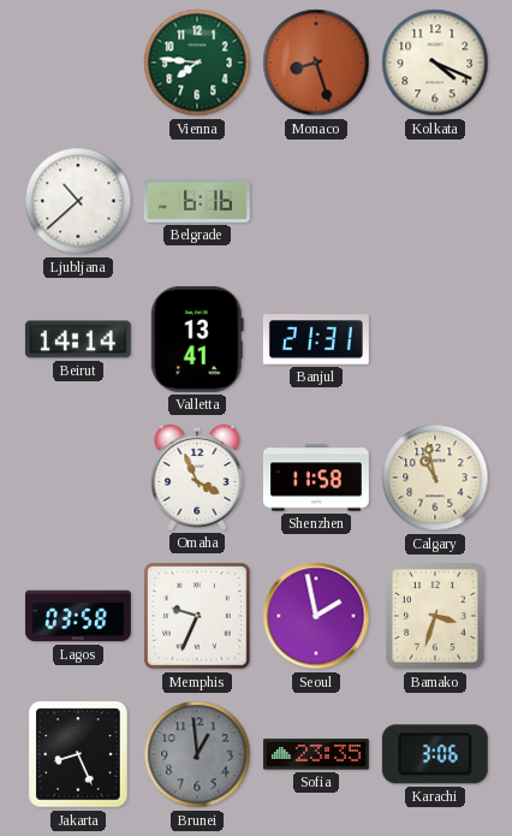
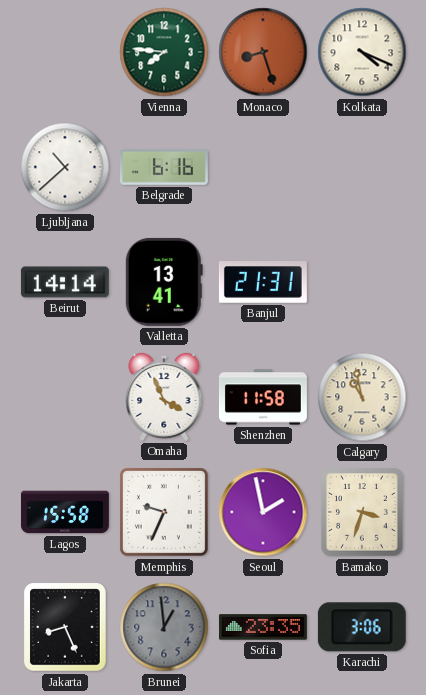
Lagos: 03:58 -> 15:58
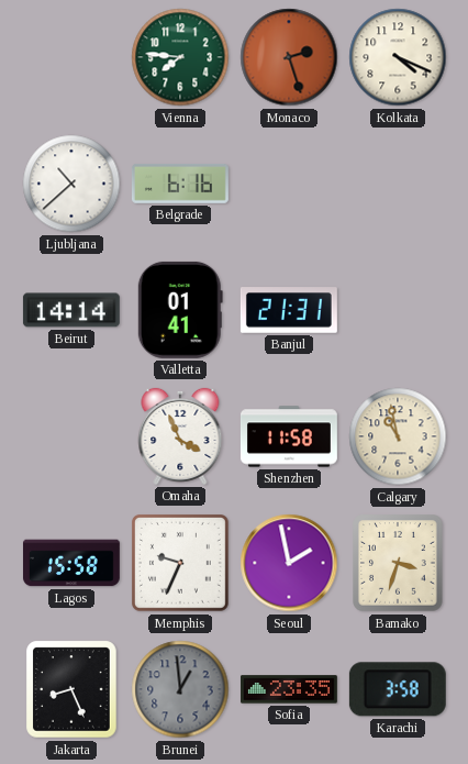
Monaco: 8:27 -> 2:27
Valletta: 13:41 -> 01:41
Karachi: 3:06 -> 3:58
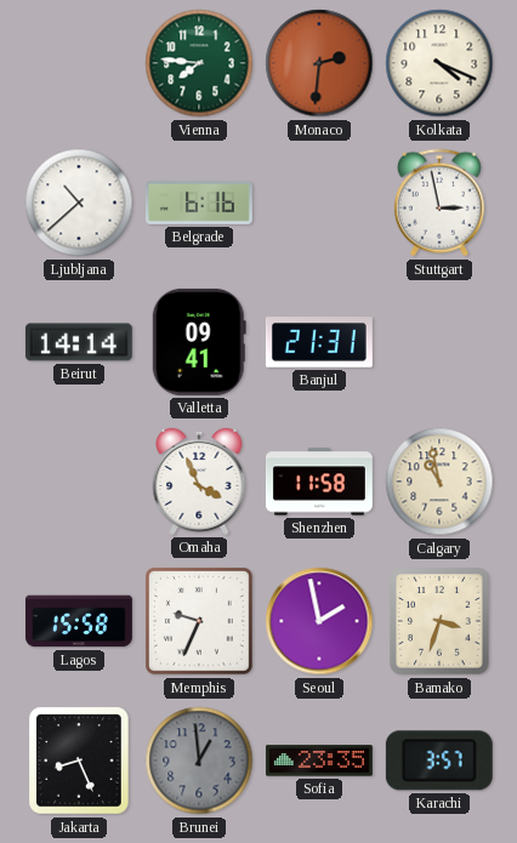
Monaco: 2:27 -> 2:31
Stuttgart: none -> 2:58
Valletta: 01:41 -> 09:41
Karachi: 3:58 -> 3:57
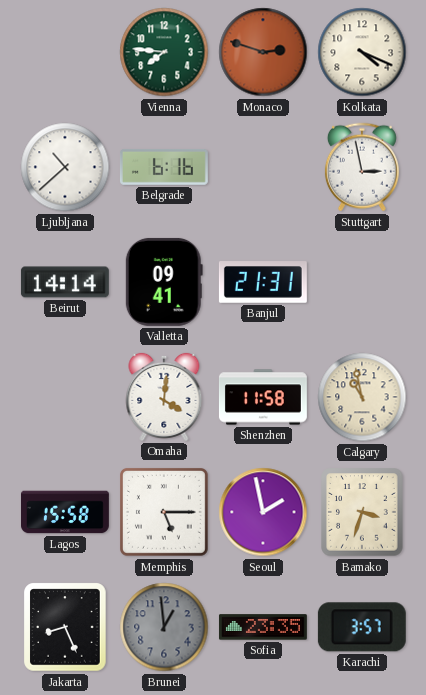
Monaco: 2:31 -> 2:48
Omaha: 3:56 -> 4:01
Memphis: 9:34 -> 5:15
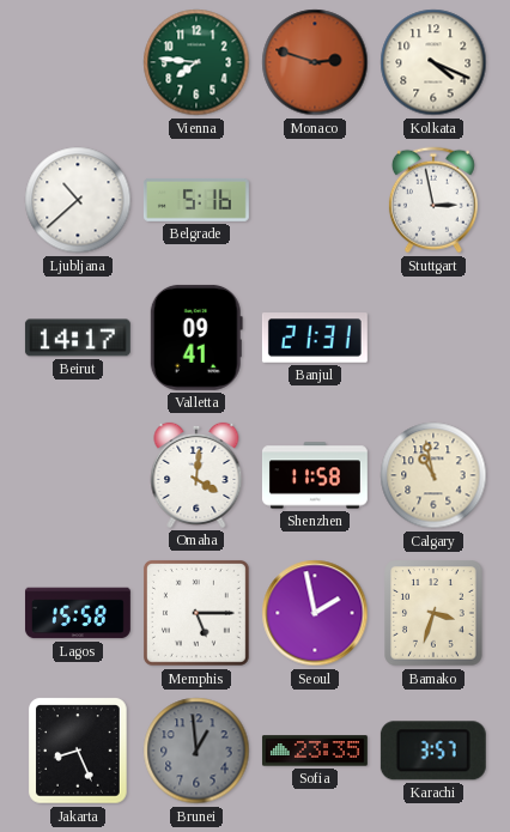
Belgrade: 6:16 -> 5:16
Beirut: 14:14 -> 14:17
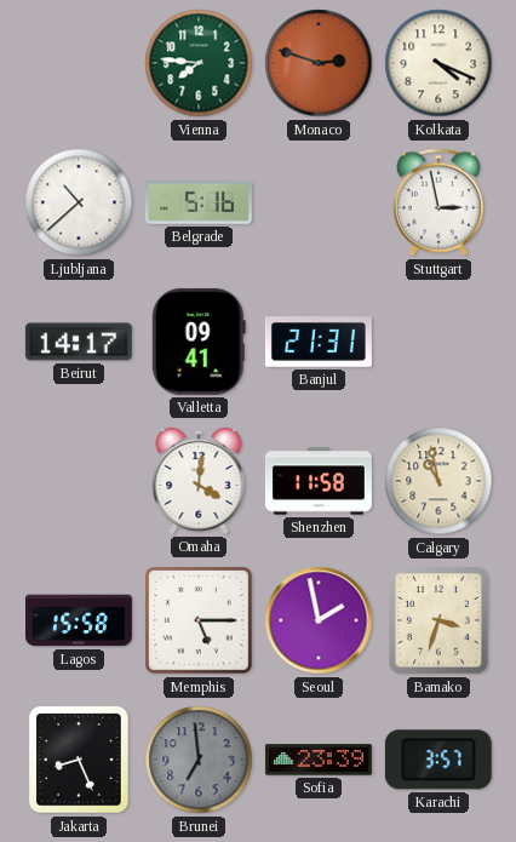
Brunei: 12:59 -> 6:59
Sofia: 23:35 -> 23:39
